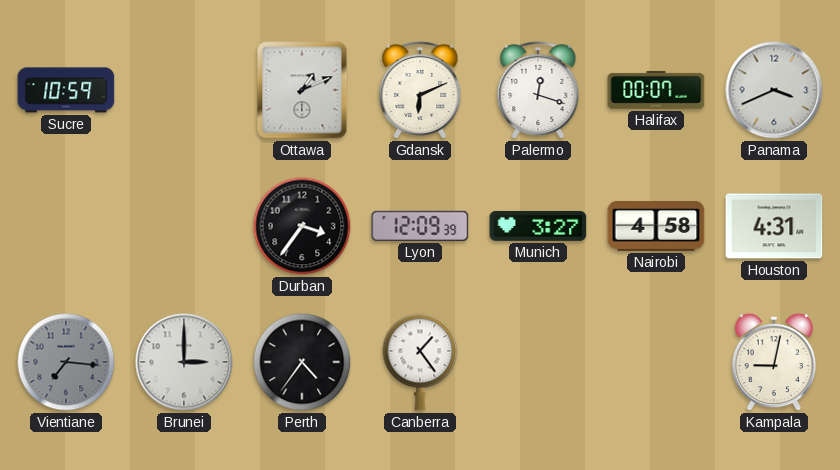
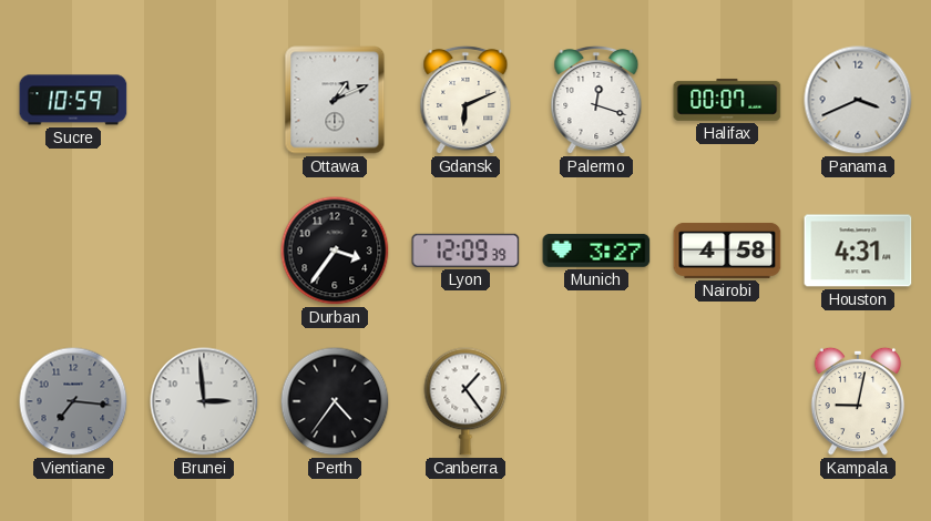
Brunei: 3:00 -> 2:59
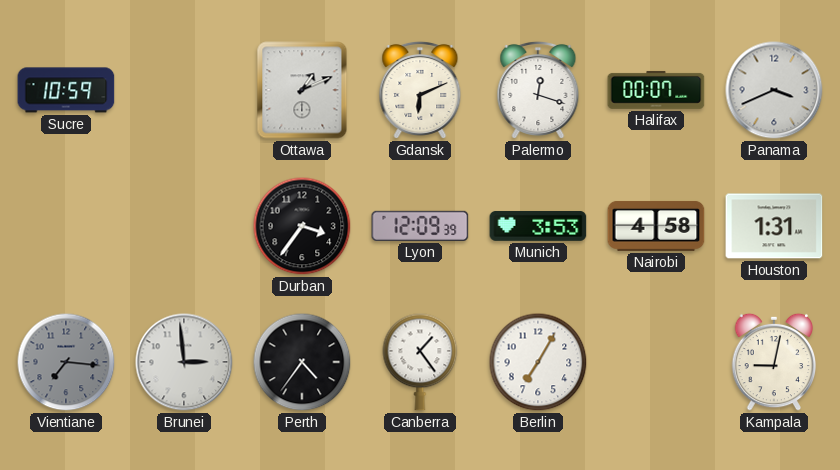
Munich: 3:27 -> 3:53
Houston: 4:31 -> 1:31
Berlin: none -> 7:05
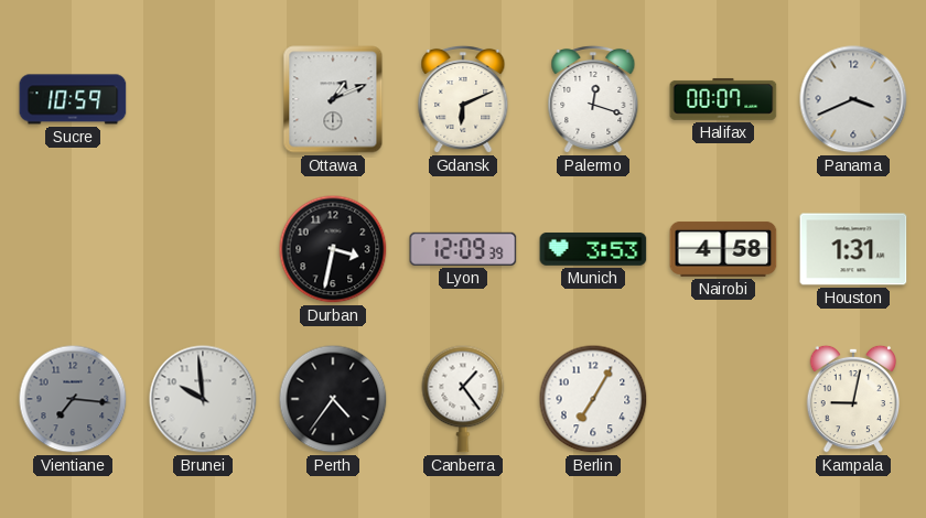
Durban: 3:36 -> 3:32
Brunei: 2:59 -> 9:59
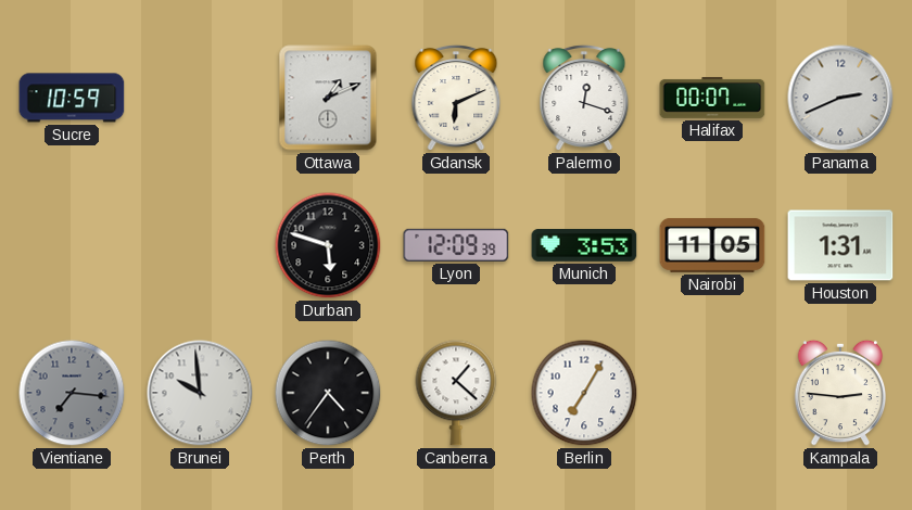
Panama: 3:41 -> 2:41
Durban: 3:32 -> 5:48
Nairobi: 4:58 -> 11:05
Canberra: 1:24 -> 1:22
Kampala: 9:02 -> 2:46
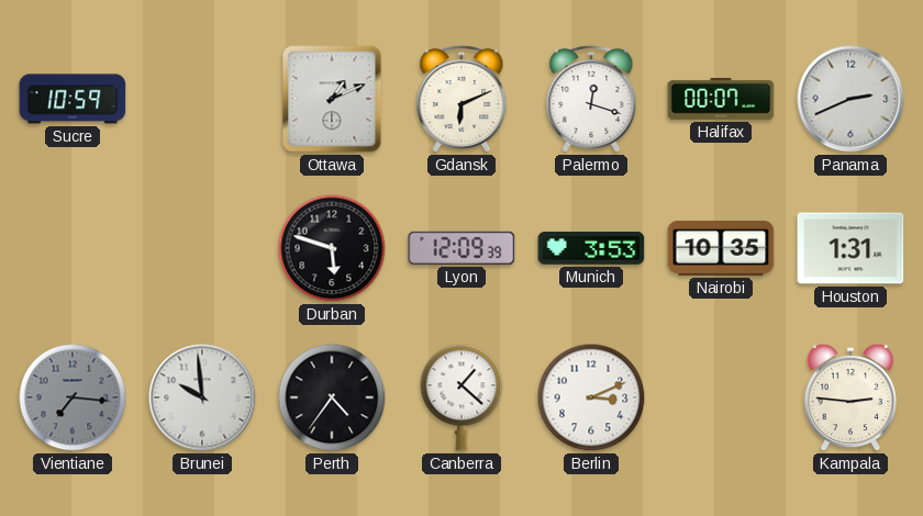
Nairobi: 11:05 -> 10:35
Berlin: 7:05 -> 3:11
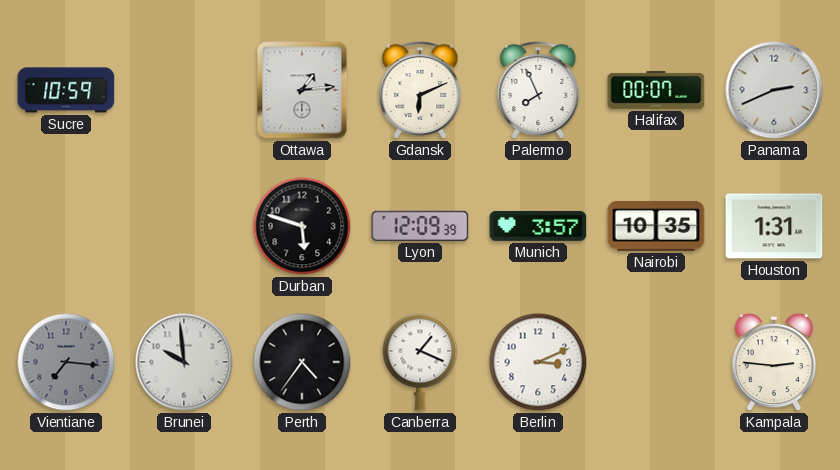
Ottawa: 1:11 -> 1:14
Palermo: 12:18 -> 7:56
Munich: 3:53 -> 3:57
Canberra: 1:22 -> 1:19
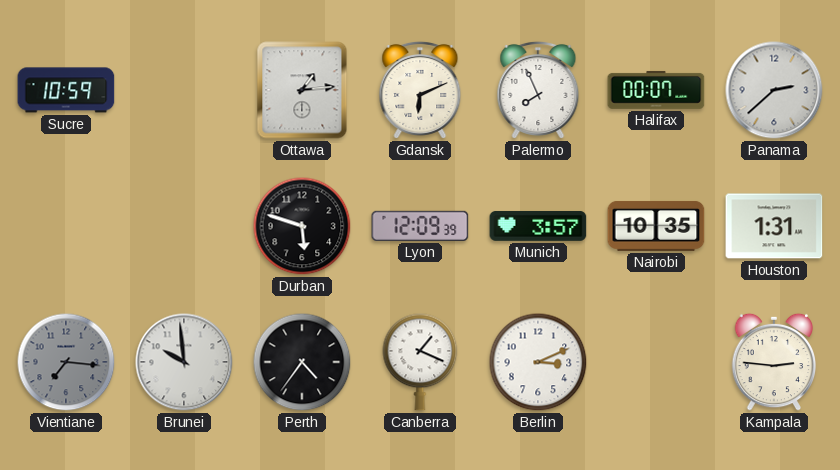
Panama: 2:41 -> 2:38
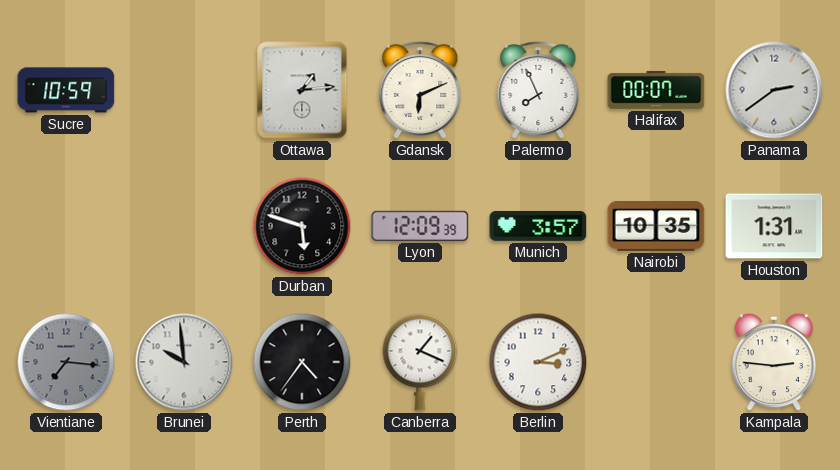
Panama: 2:38 -> 2:39
